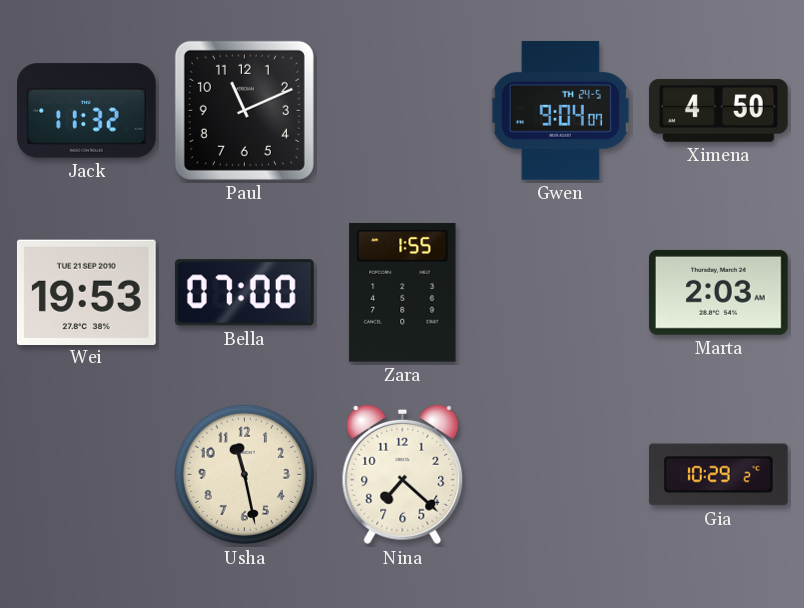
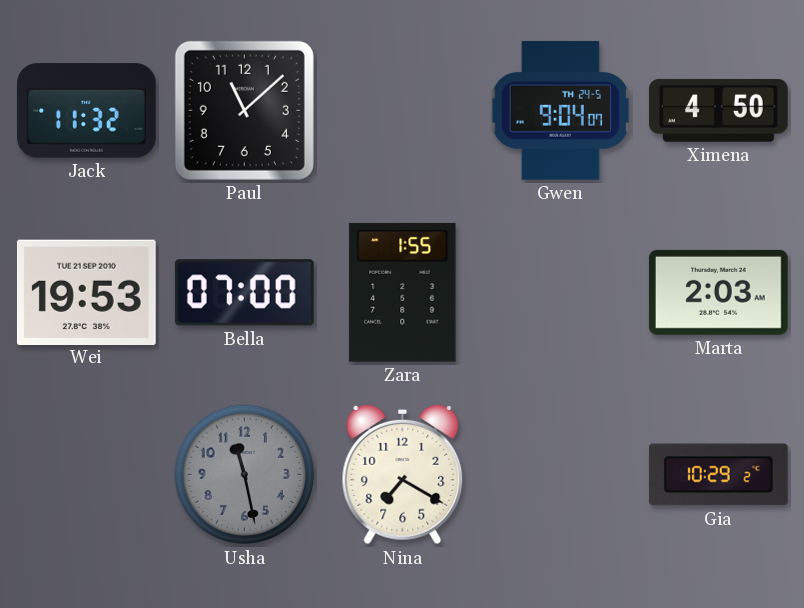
Paul: 11:11 -> 11:08
Usha dial: cream -> grey
Nina: 7:22 -> 7:20
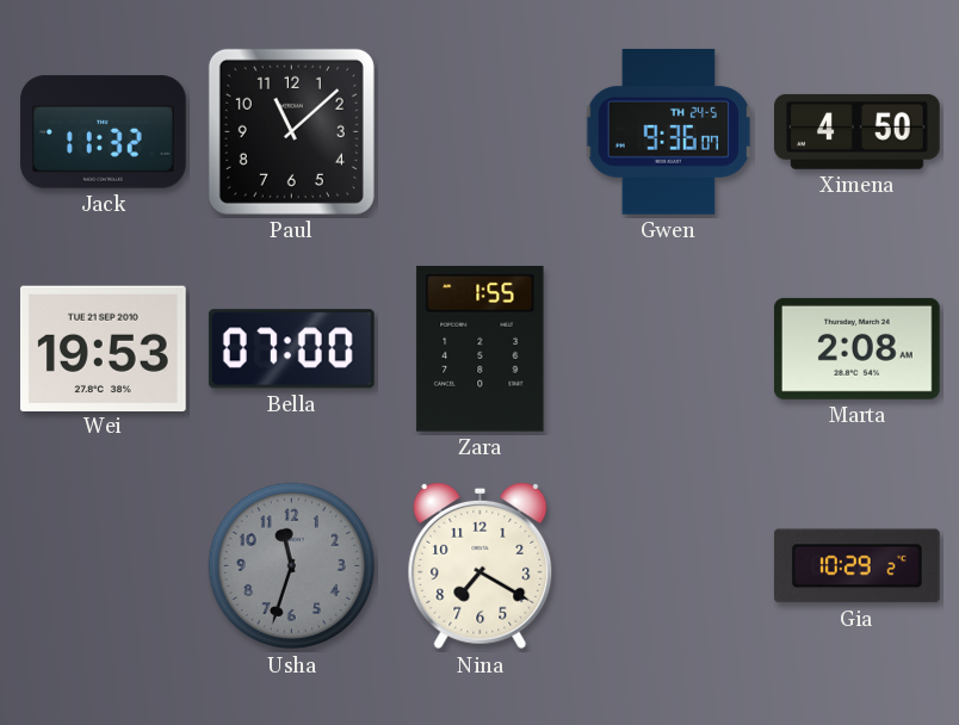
Gwen: 9:04 -> 9:36
Marta: 2:03 -> 2:08
Usha: 11:28 -> 11:33
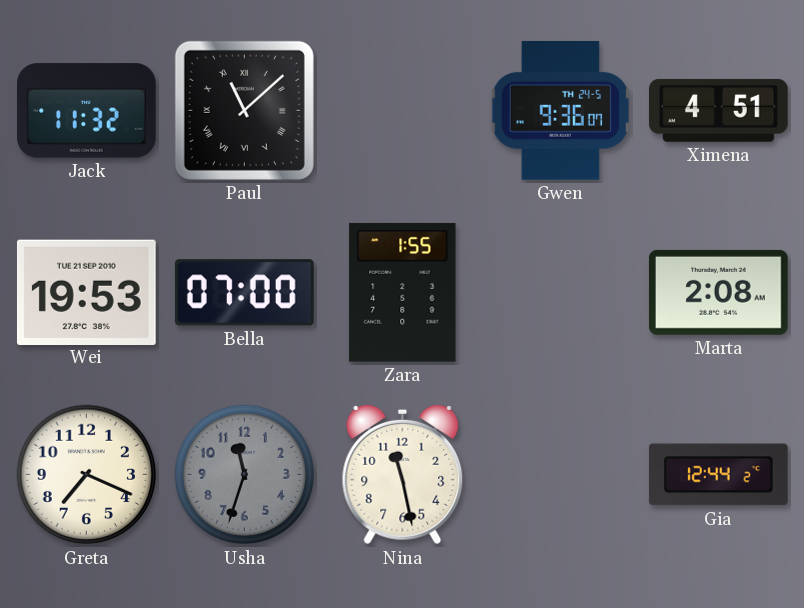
Paul numerals: Arabic -> Roman
Ximena: 4:50 -> 4:51
Greta: none -> 7:19
Nina: 7:20 -> 11:28
Gia: 10:29 -> 12:44
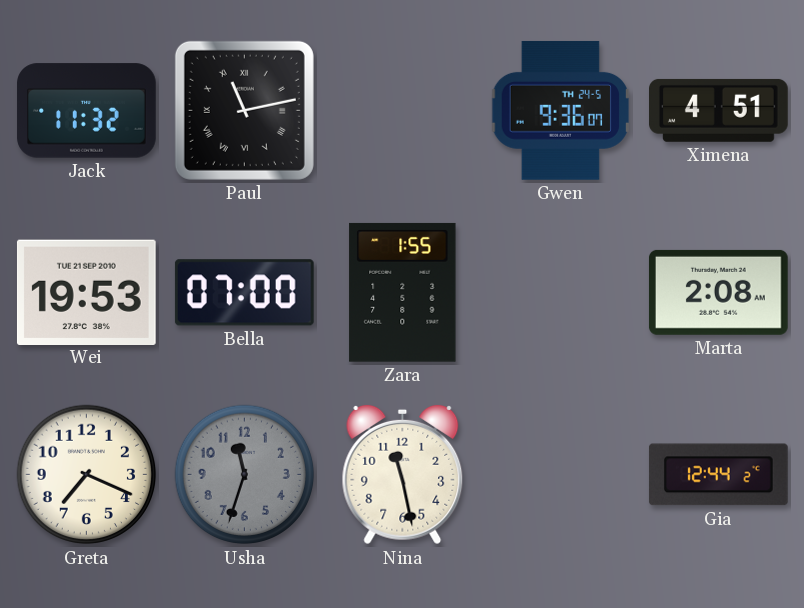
Paul: 11:08 -> 11:13
